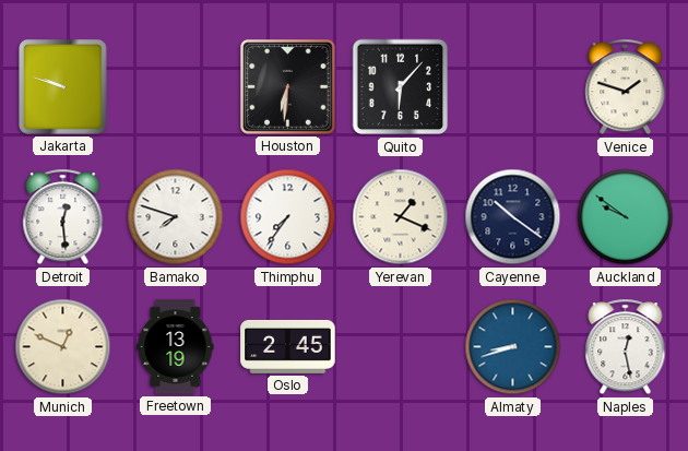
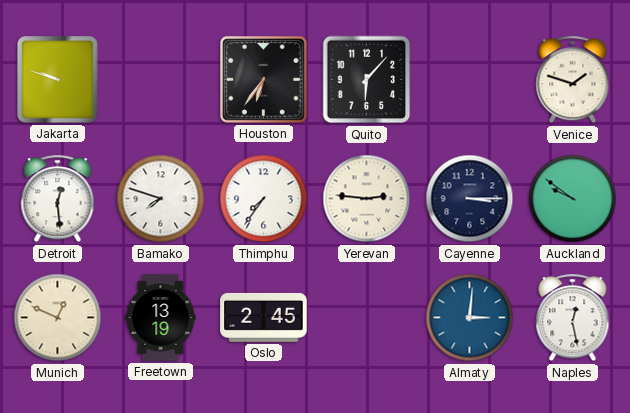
Houston: 6:31 -> 6:36
Yerevan: 1:19 -> 2:46
Cayenne: 10:21 -> 3:15
Almaty: 8:42 -> 3:01
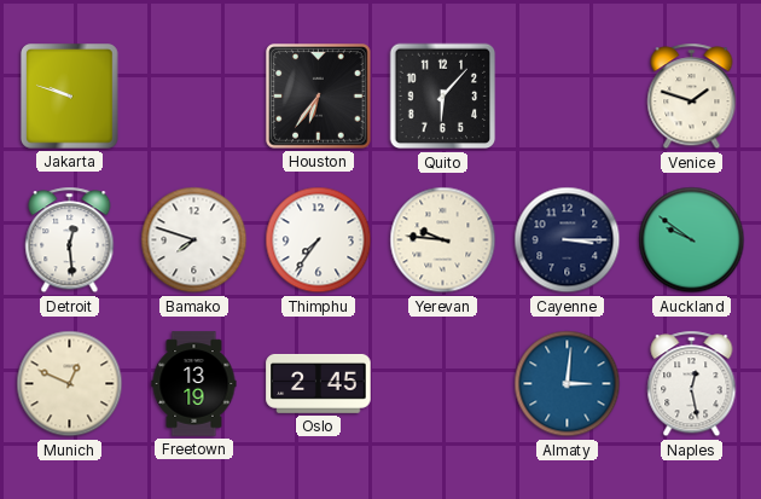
Yerevan: 2:46 -> 9:46
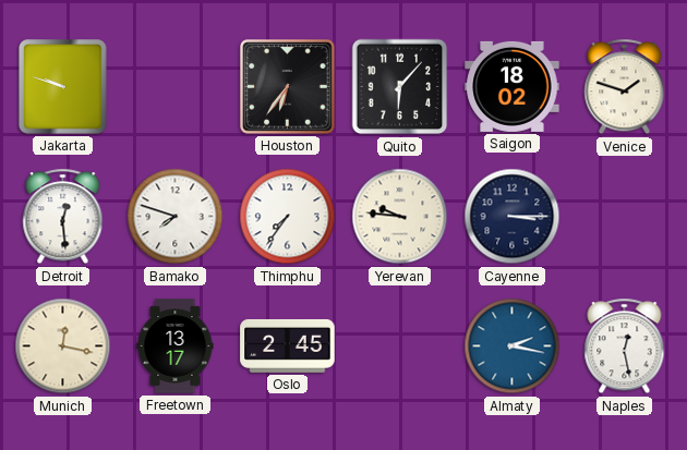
Saigon: none -> 18:02
Auckland: 9:51 -> none
Munich: 12:49 -> 12:17
Freetown: 13:19 -> 13:17
Almaty: 3:01 -> 2:17
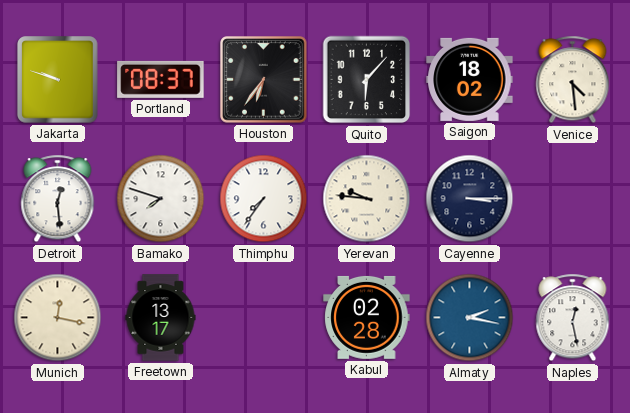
Portland: none -> 08:37
Venice: 1:48 -> 4:29
Oslo: 2:45 -> none
Kabul: none -> 02:28
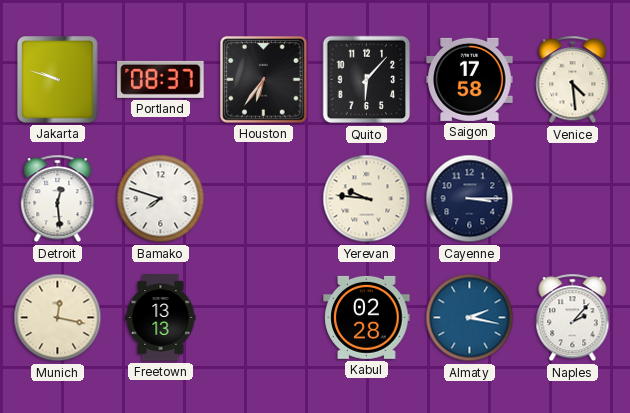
Saigon: 18:02 -> 17:58
Thimphu: 7:36 -> none
Freetown: 13:17 -> 13:13
Naples: 12:28 -> 2:07
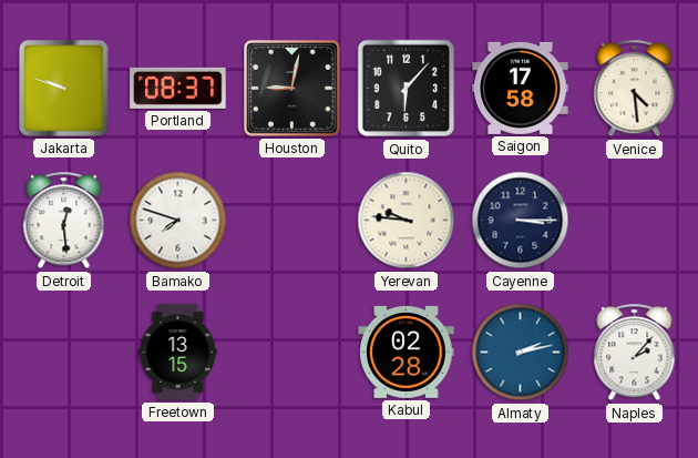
Houston: 6:36 -> 9:02
Munich: 12:17 -> none
Freetown: 13:13 -> 13:15
Almaty: 2:17 -> 2:13
